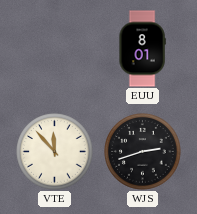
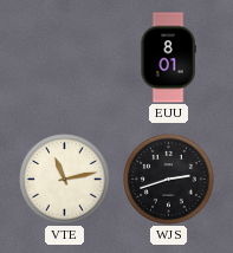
VTE: 11:53 -> 11:13
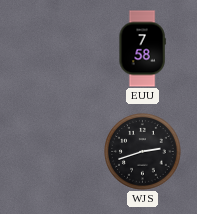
EUU: 8:01 -> 7:58
VTE: 11:13 -> none
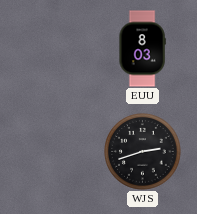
EUU: 7:58 -> 8:03
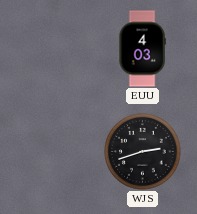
EUU: 8:03 -> 4:03
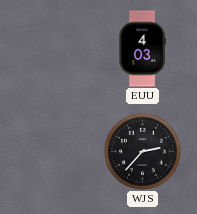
WJS: 2:42 -> 2:37
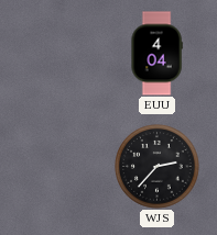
EUU: 4:03 -> 4:04
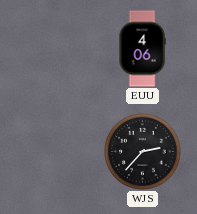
EUU: 4:04 -> 4:06
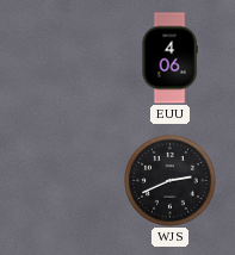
WJS: 2:37 -> 2:41
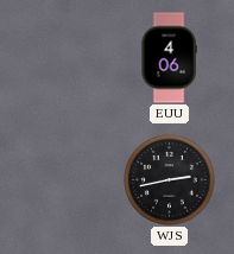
WJS: 2:41 -> 2:43
